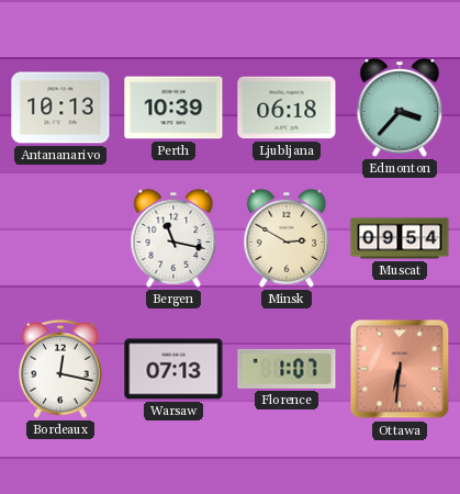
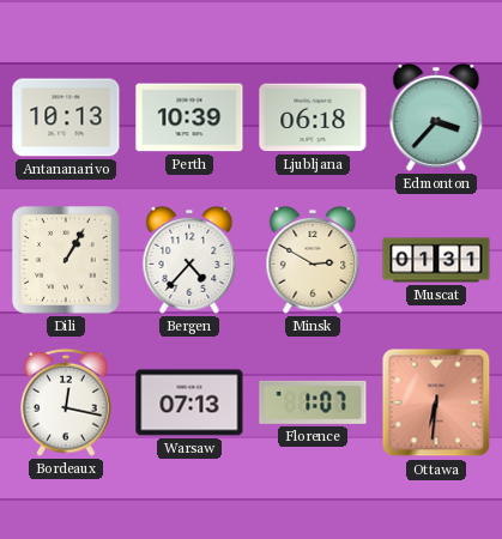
Dili: none -> 1:05
Bergen: 11:17 -> 4:37
Muscat: 09:54 -> 01:31
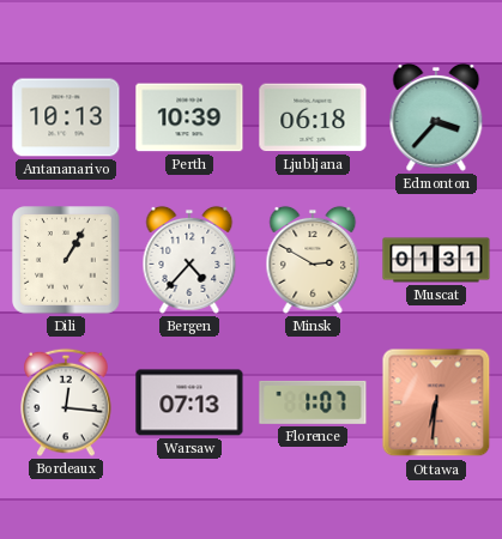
Bordeaux: 12:17 -> 12:16
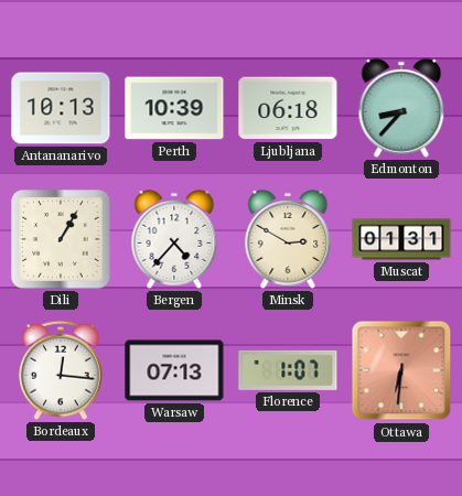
Edmonton: 3:37 -> 8:37
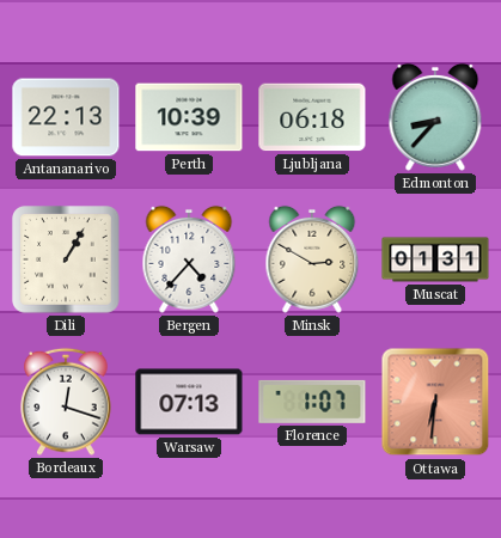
Antananarivo: 10:13 -> 22:13
Bordeaux: 12:16 -> 12:18
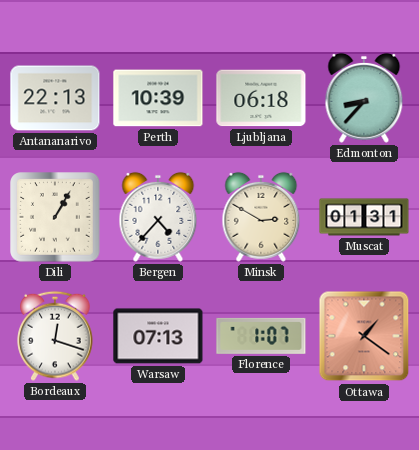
Ottawa: 6:31 -> 1:21
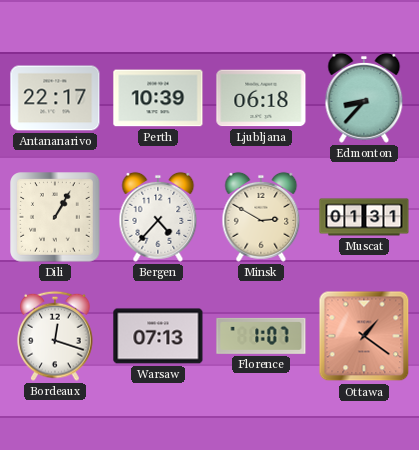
Antananarivo: 22:13 -> 22:17
